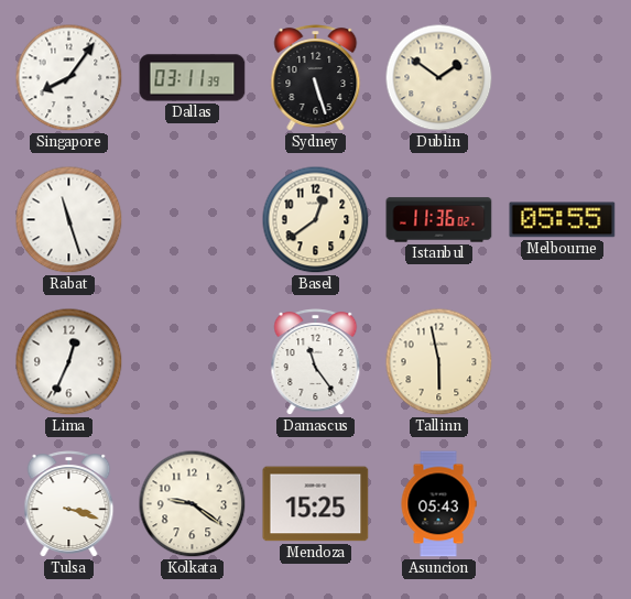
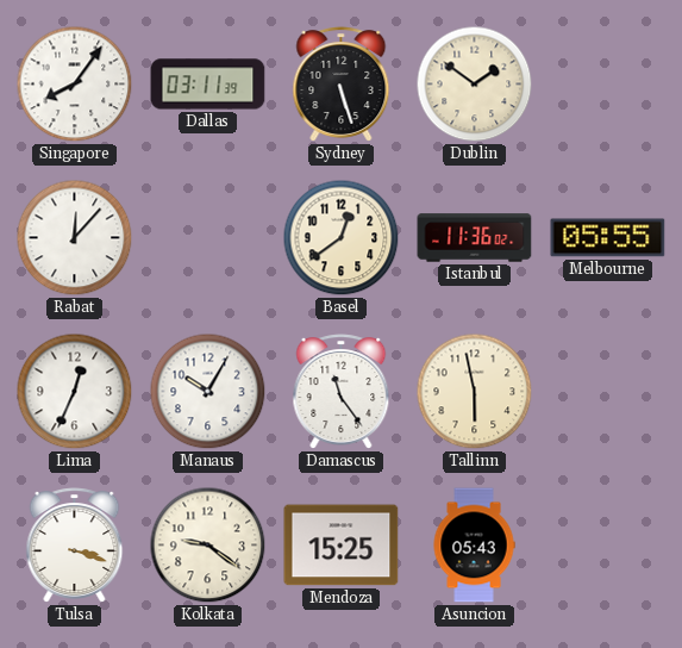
Rabat: 11:27 -> 12:07
Manaus: none -> 10:05
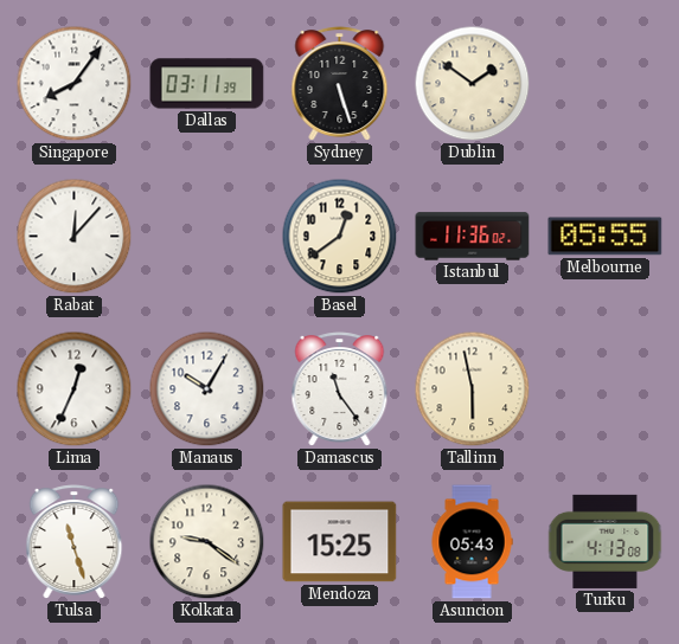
Tulsa: 3:18 -> 11:27
Turku: none -> 4:13
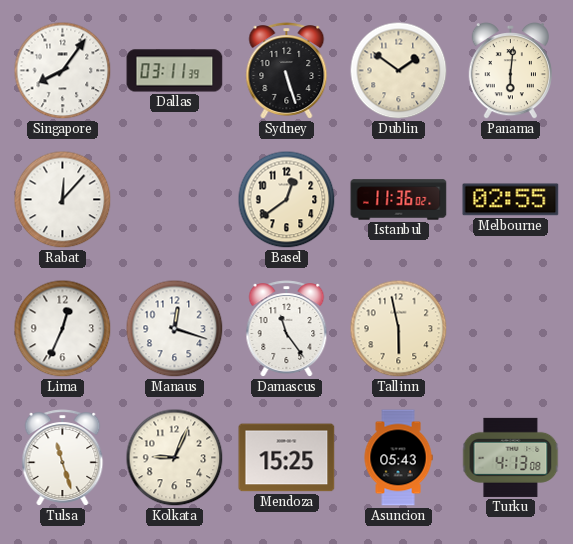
Panama: none -> 6:01
Melbourne: 05:55 -> 02:55
Manaus: 10:05 -> 12:18
Kolkata: 9:21 -> 9:04
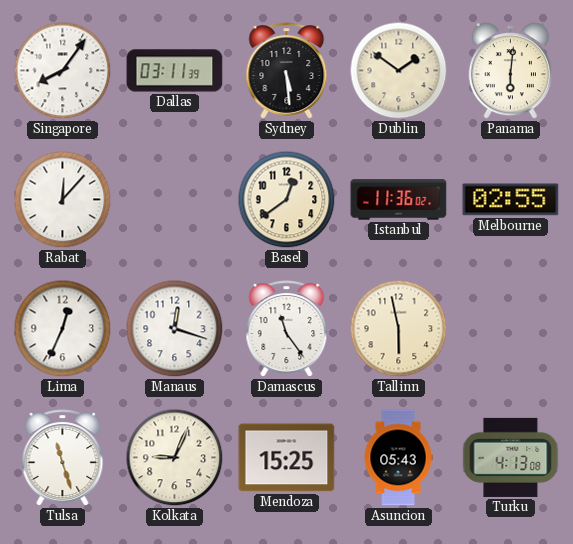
Sydney: 5:27 -> 5:29
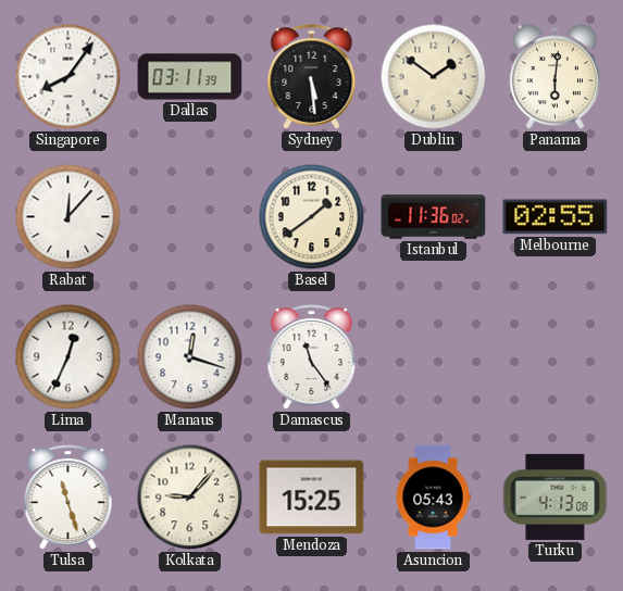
Basel: 12:39 -> 1:39
Tallinn: 5:58 -> none
Kolkata: 9:04 -> 9:07
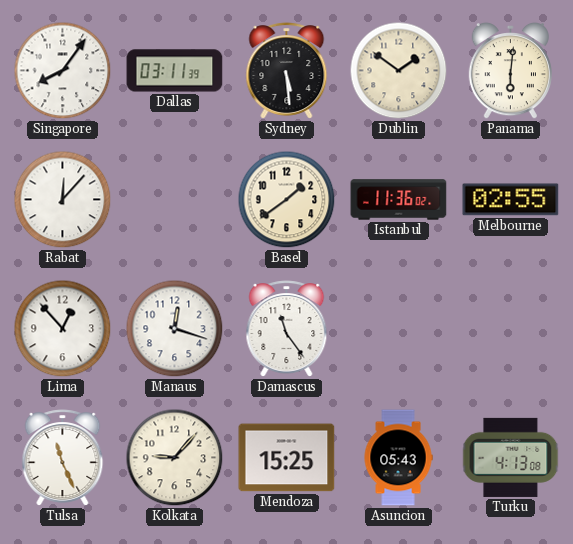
Lima: 12:34 -> 12:53
Tulsa: 11:27 -> 11:26
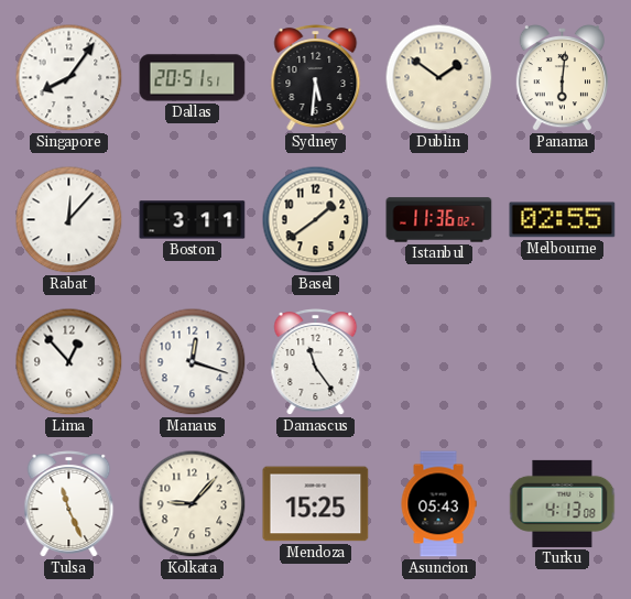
Dallas: 03:11 -> 20:51
Sydney: 5:29 -> 5:31
Boston: none -> 3:11
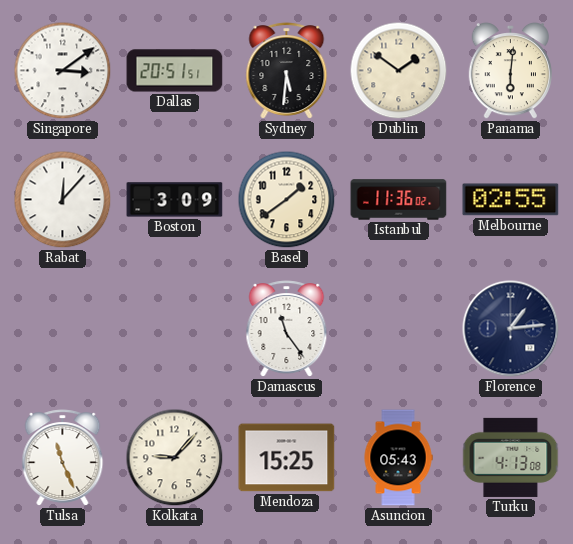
Singapore: 8:06 -> 3:09
Boston: 3:11 -> 3:09
Lima: 12:53 -> none
Manaus: 12:18 -> none
Florence: none -> 1:14
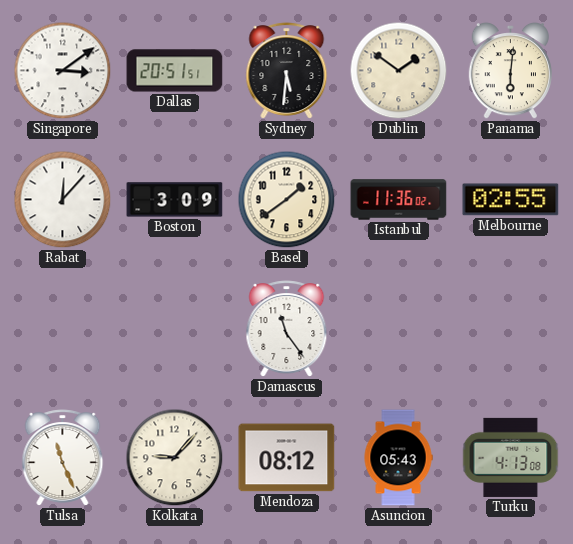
Florence: 1:14 -> none
Mendoza: 15:25 -> 08:12
